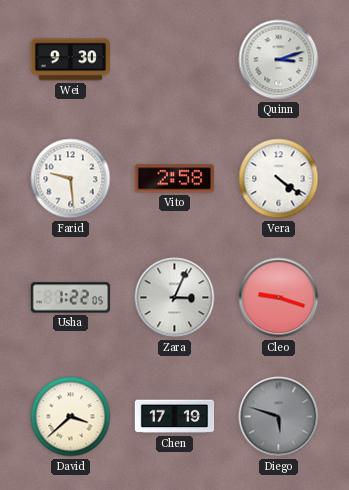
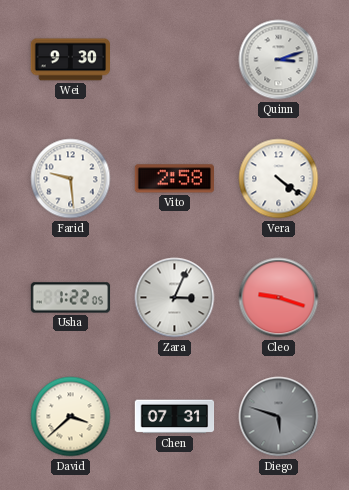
Chen: 17:19 -> 07:31
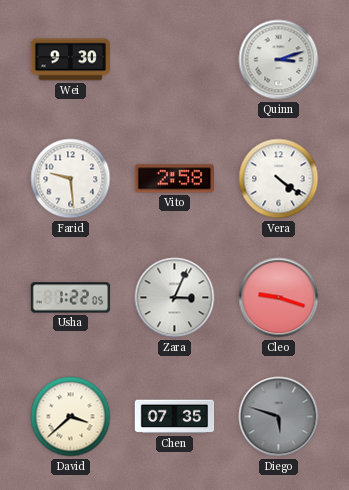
Chen: 07:31 -> 07:35
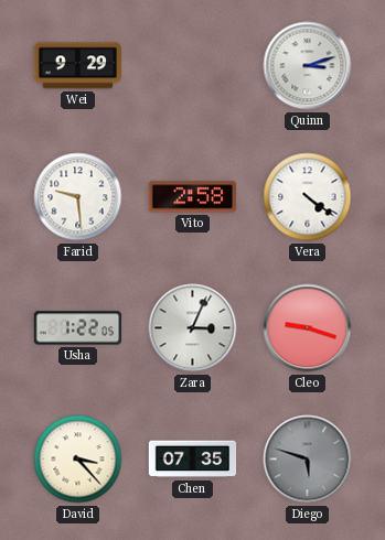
Wei: 9:30 -> 9:29
David: 3:38 -> 3:23
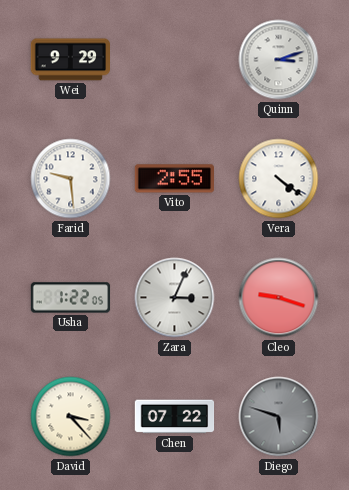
Vito: 2:58 -> 2:55
Chen: 07:35 -> 07:22
